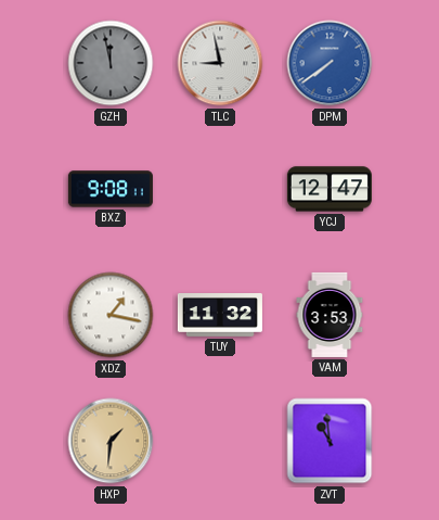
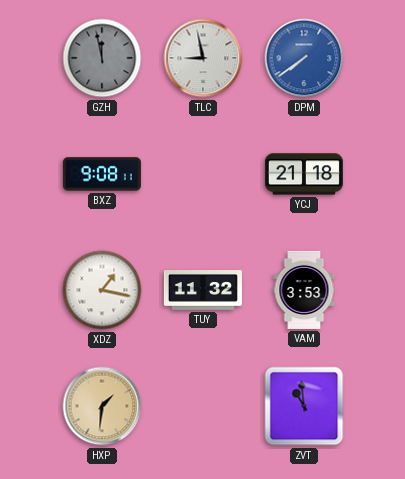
YCJ: 12:47 -> 21:18
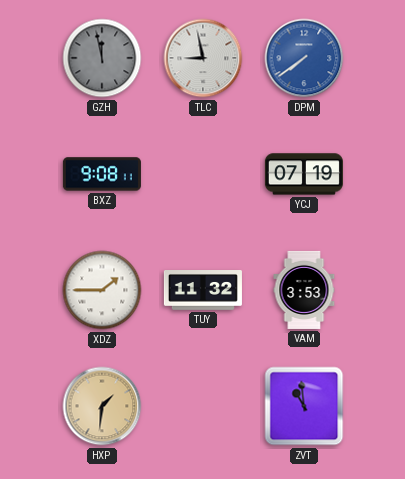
YCJ: 21:18 -> 07:19
XDZ: 1:17 -> 1:45
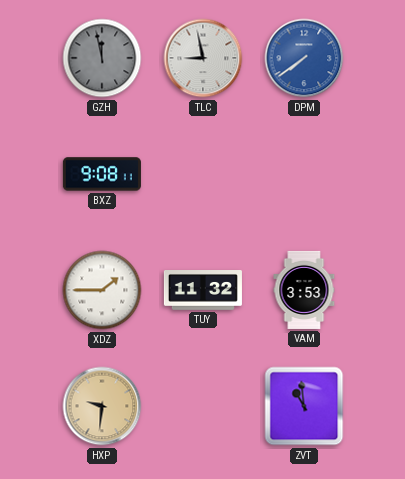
YCJ: 07:19 -> none
HXP: 1:31 -> 9:31
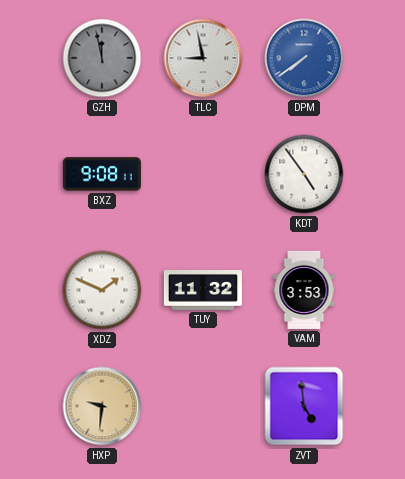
KDT: none -> 4:54
XDZ: 1:45 -> 1:49
ZVT: 10:59 -> 4:59
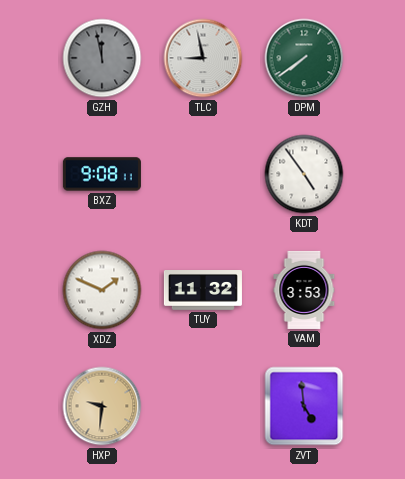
DPM dial: blue -> green
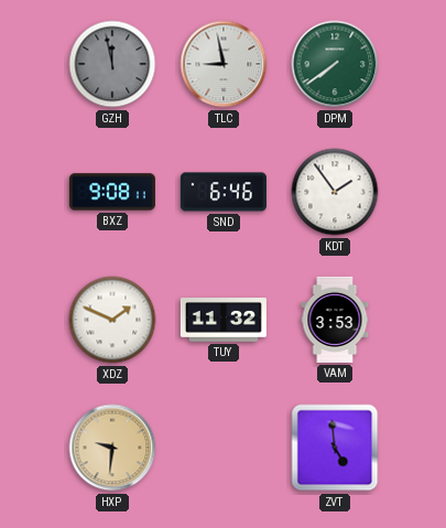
SND: none -> 6:46
KDT: 4:54 -> 1:54
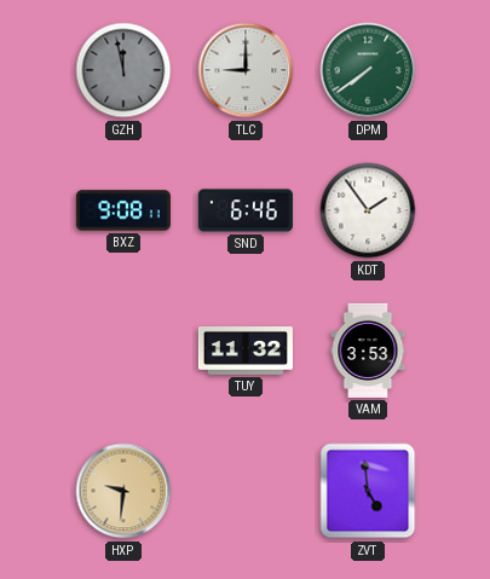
TLC: 8:58 -> 9:00
XDZ: 1:49 -> none
